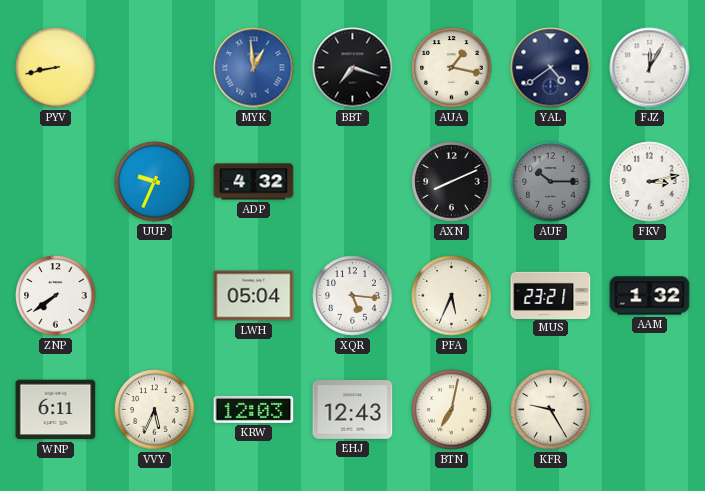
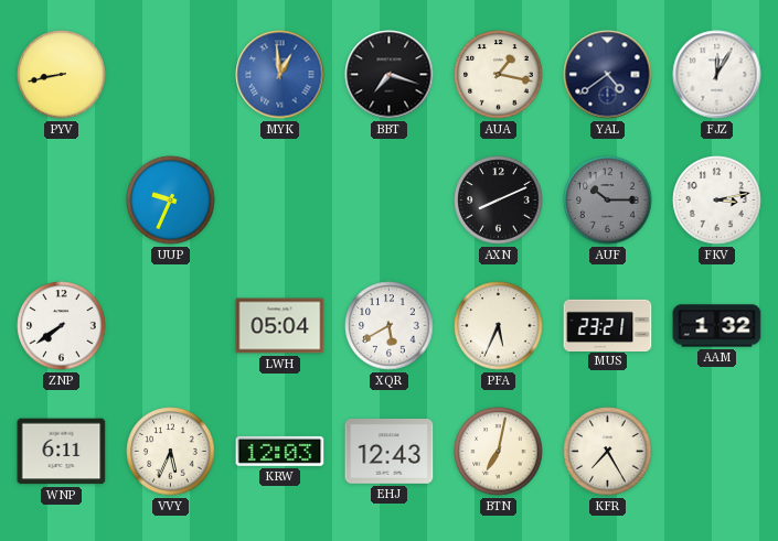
ADP: 4:32 -> none
XQR: 5:16 -> 5:40
KFR: 9:25 -> 7:25
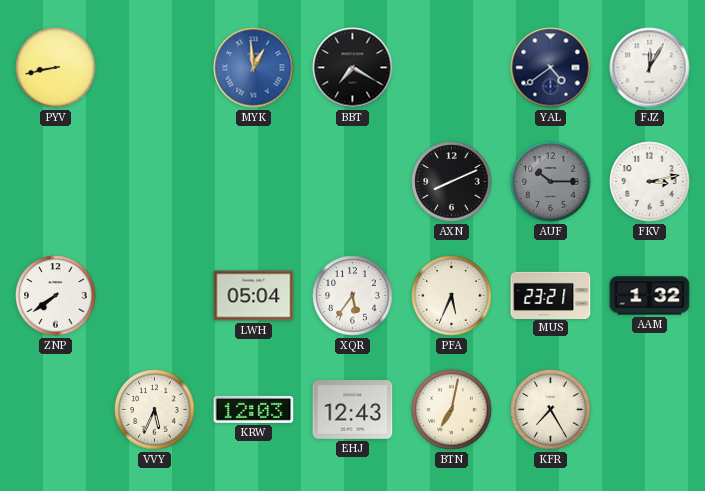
BBT: 7:18 -> 7:20
AUA: 1:17 -> none
UUP: 9:34 -> none
XQR: 5:40 -> 5:36
WNP: 6:11 -> none
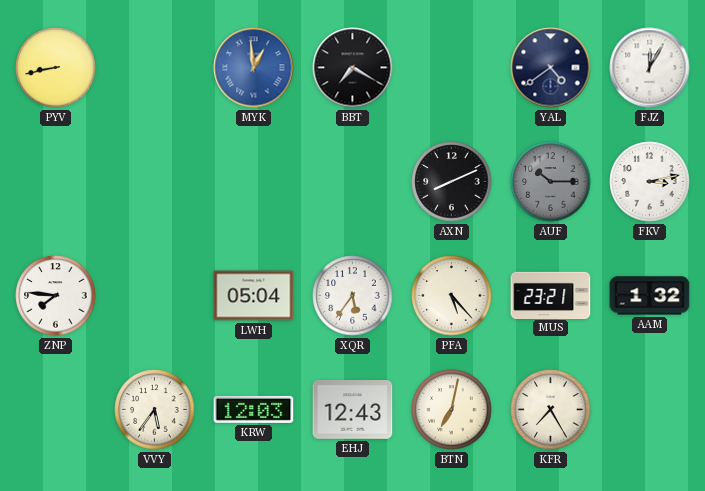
ZNP: 7:39 -> 7:46
PFA: 5:34 -> 5:23
VVY: 5:34 -> 5:36
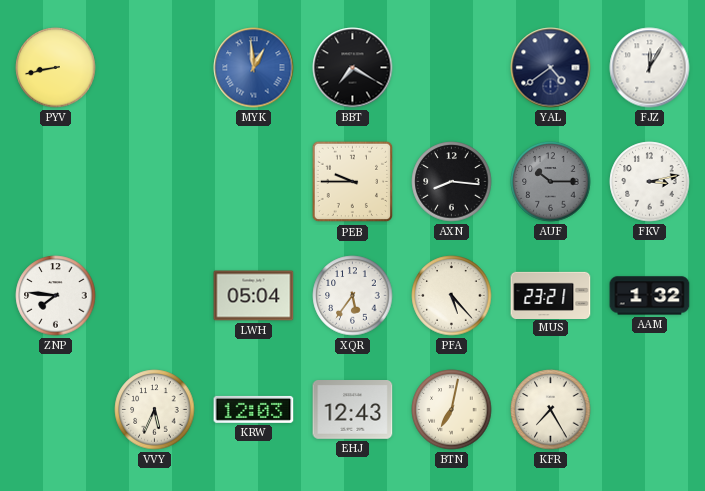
PEB: none -> 9:45
AXN: 8:11 -> 8:16
VVY: 5:36 -> 5:34
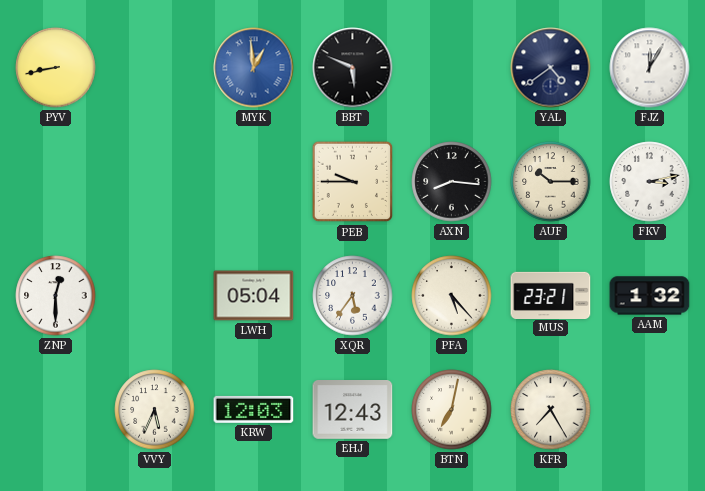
BBT: 7:20 -> 5:49
AUF dial: grey -> cream
ZNP: 7:46 -> 12:30
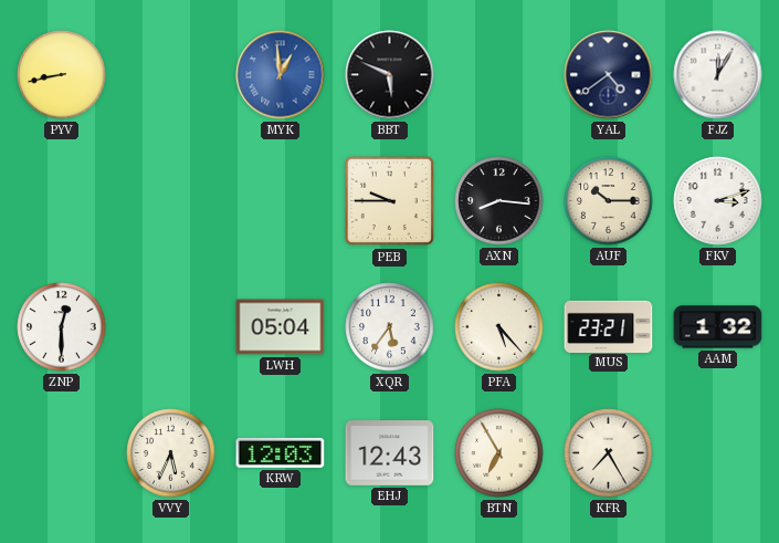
FKV: 3:13 -> 3:12
BTN: 7:02 -> 6:55
